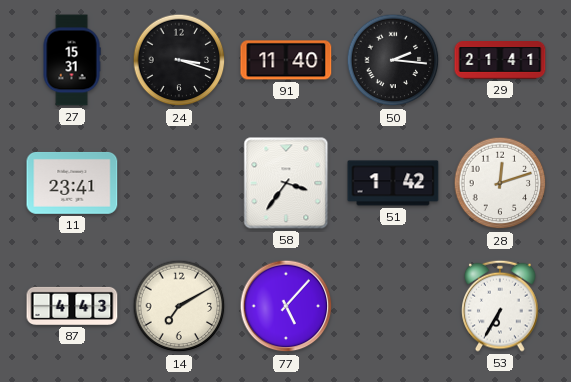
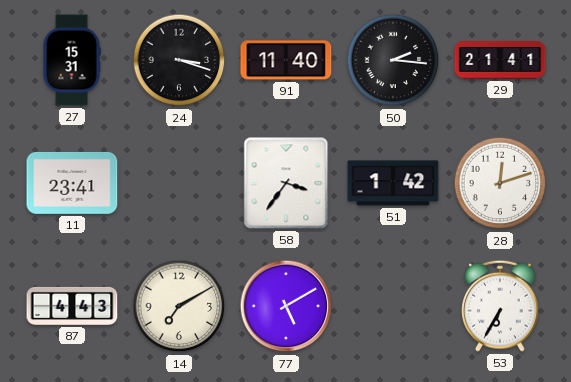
77: 5:07 -> 5:10
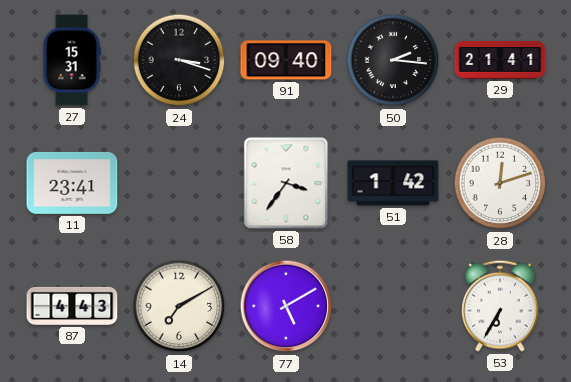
91: 11:40 -> 09:40
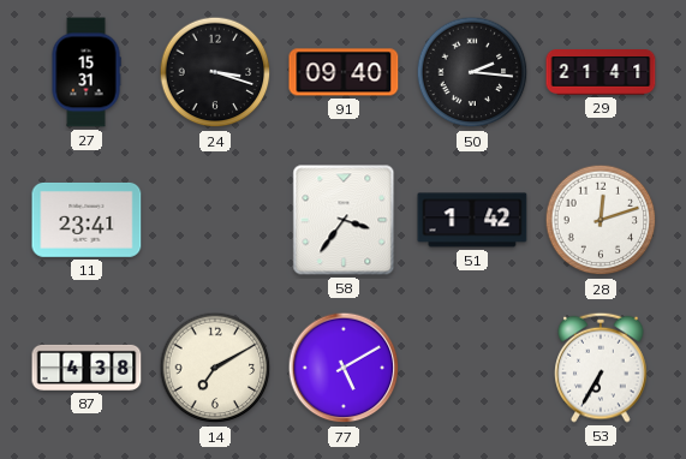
87: 4:43 -> 4:38
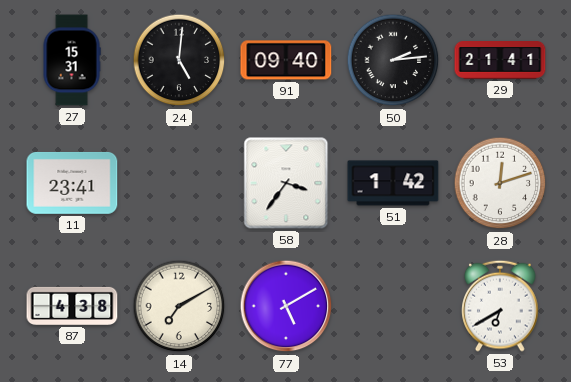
24: 3:18 -> 5:01
50: 2:16 -> 2:14
53: 6:35 -> 6:40
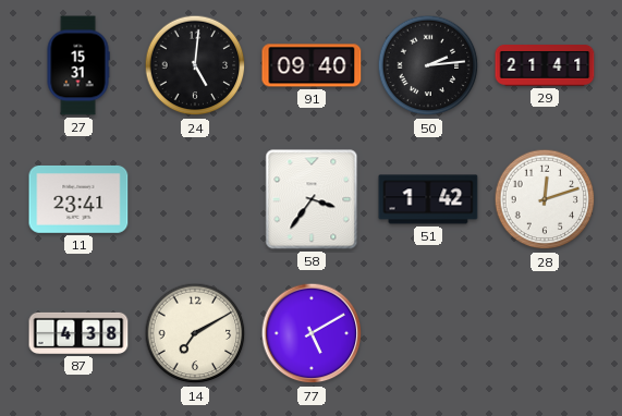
53: 6:40 -> none
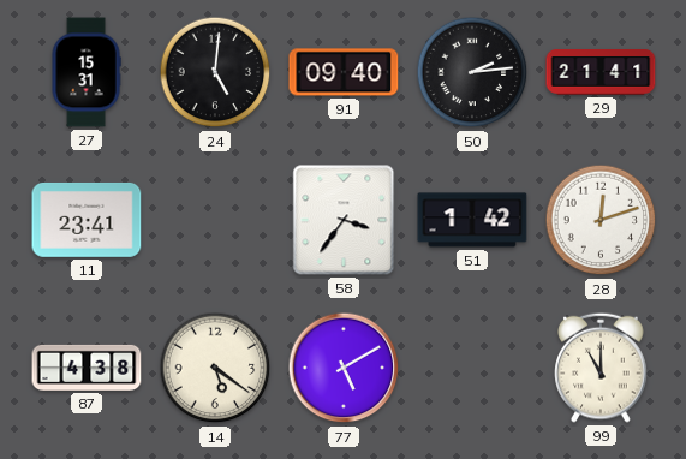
14: 7:10 -> 5:21
99: none -> 11:00
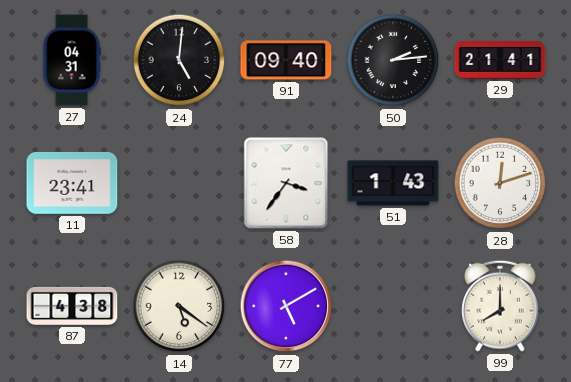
27: 15:31 -> 04:31
51: 1:42 -> 1:43
99: 11:00 -> 8:00
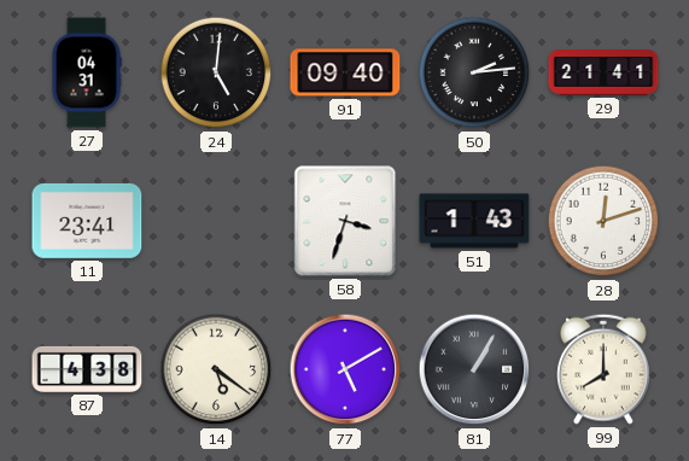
58: 3:36 -> 3:33
81: none -> 1:05
